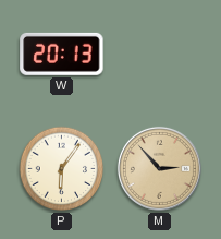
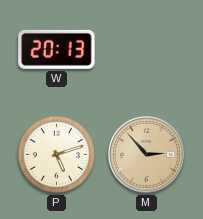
P: 6:06 -> 5:12
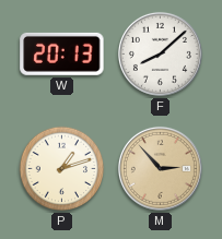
F: none -> 8:08
P: 5:12 -> 1:12
